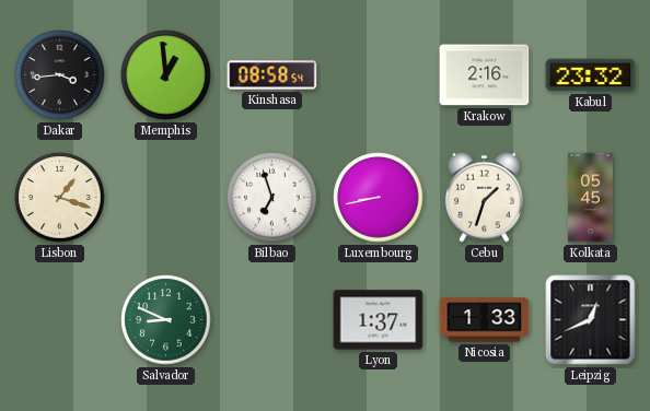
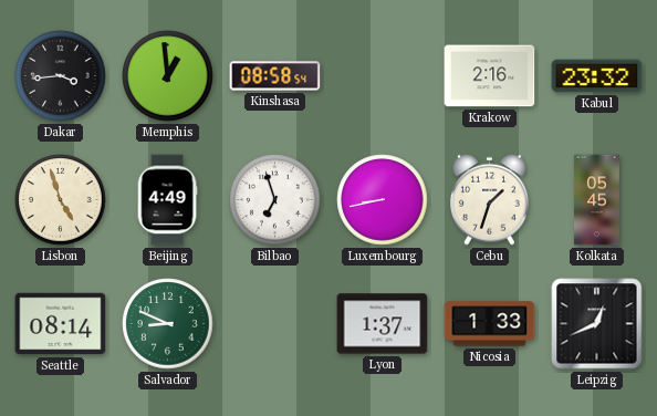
Lisbon: 1:18 -> 4:57
Beijing: none -> 4:49
Seattle: none -> 08:14
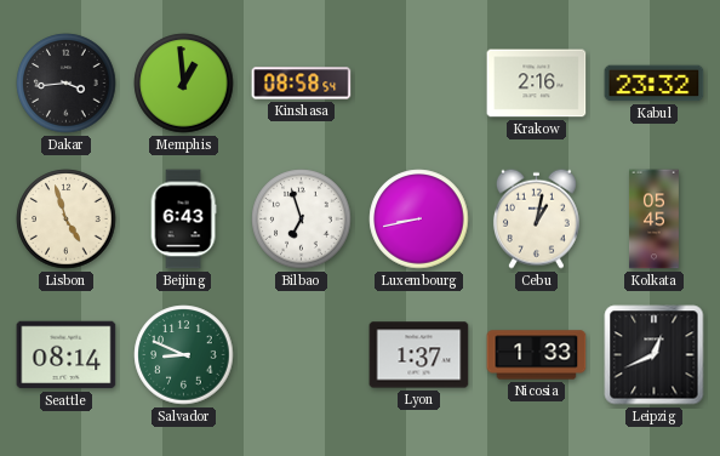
Beijing: 4:49 -> 6:43
Cebu: 1:33 -> 1:02
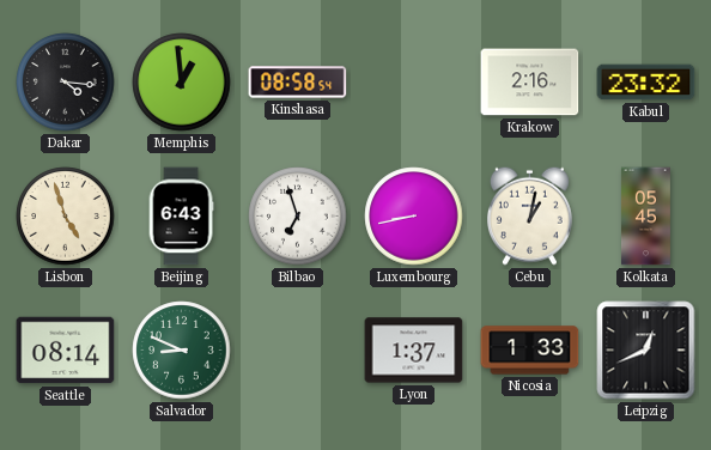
Dakar: 3:44 -> 4:16
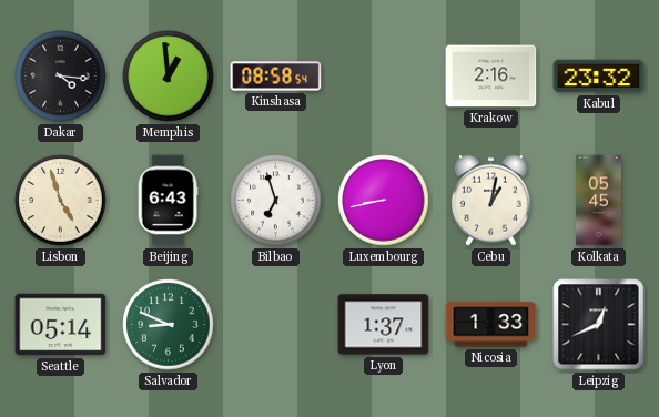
Seattle: 08:14 -> 05:14
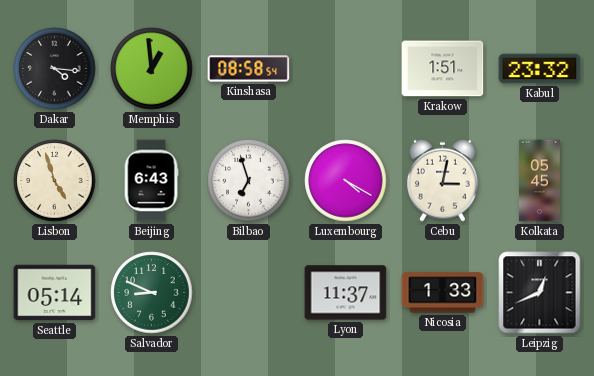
Krakow: 2:16 -> 1:51
Luxembourg: 8:43 -> 4:20
Cebu: 1:02 -> 3:02
Lyon: 1:37 -> 11:37
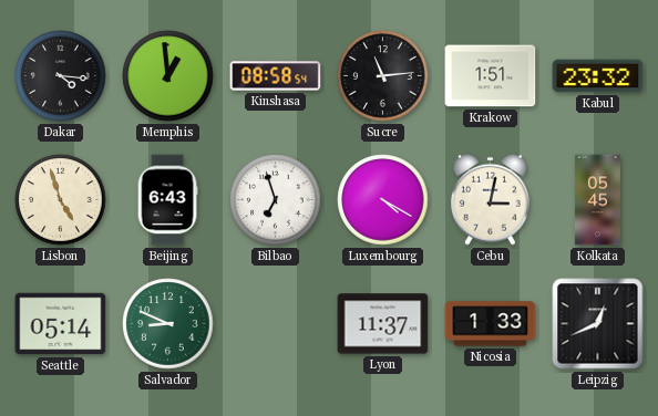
Sucre: none -> 11:14
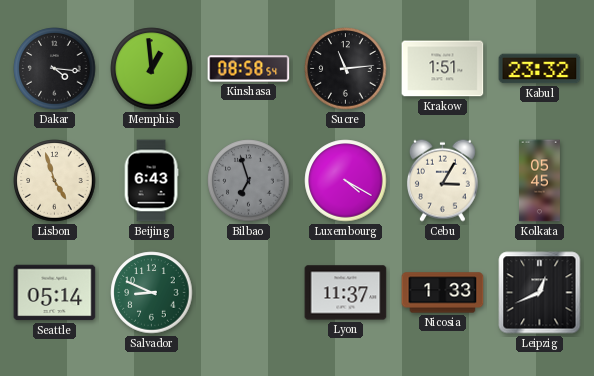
Bilbao dial: white -> grey
Cebu: 3:02 -> 3:05
